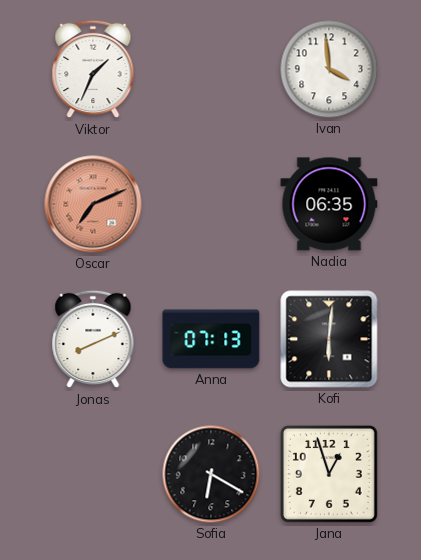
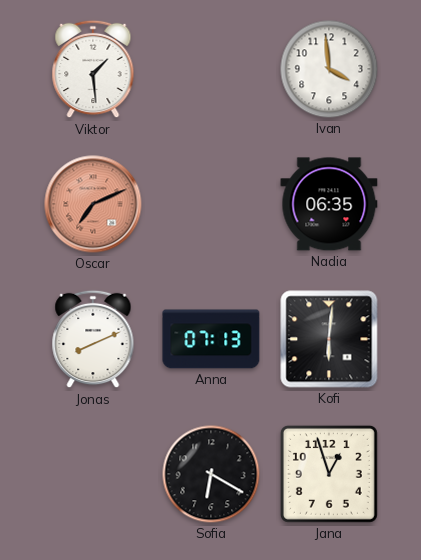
Viktor: 1:34 -> 1:29
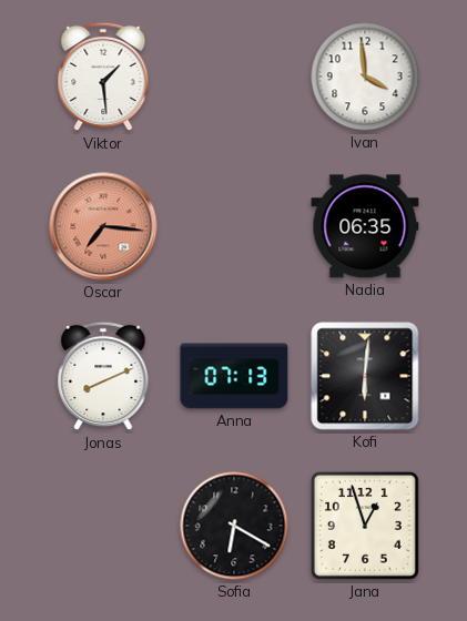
Oscar: 7:11 -> 7:16
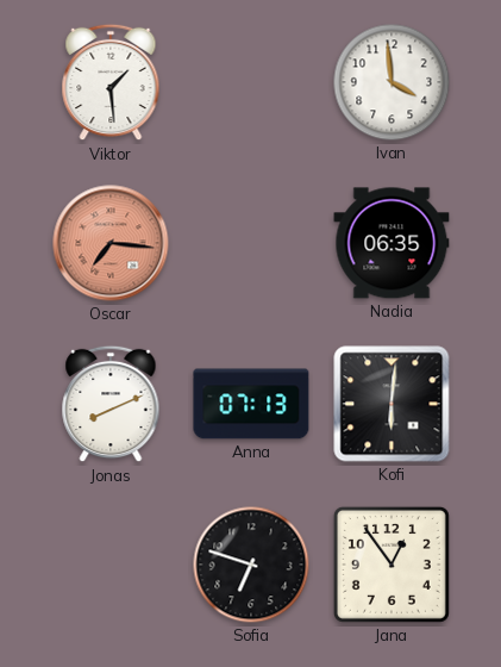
Sofia: 6:20 -> 6:48
Jana: 12:57 -> 12:54
